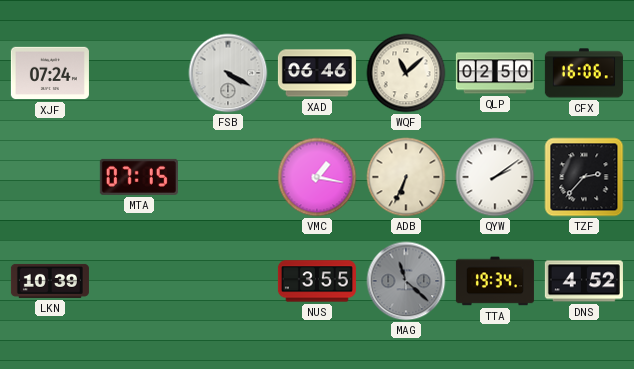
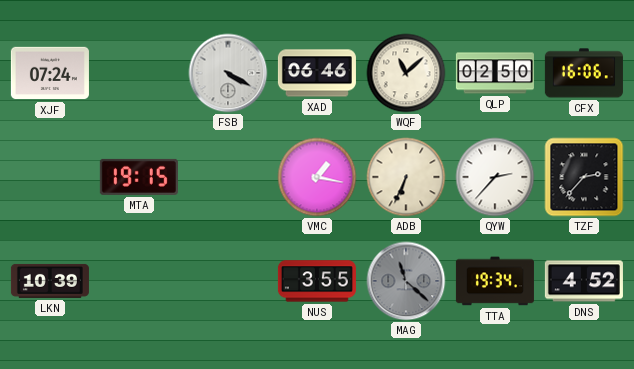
MTA: 07:15 -> 19:15
QYW: 2:09 -> 2:37
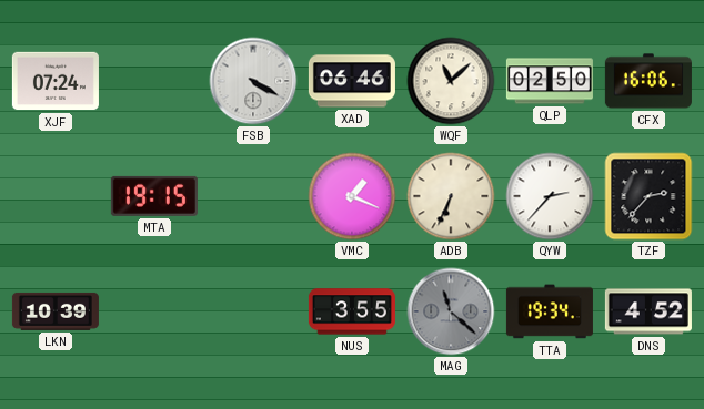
VMC: 1:17 -> 1:19
